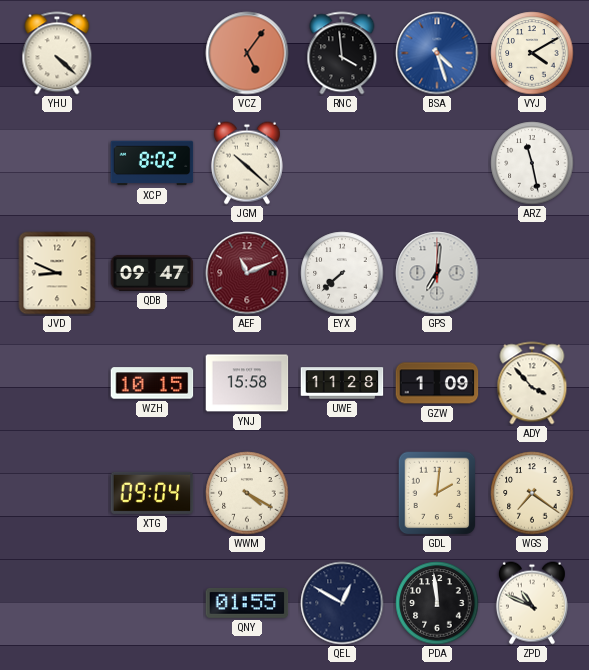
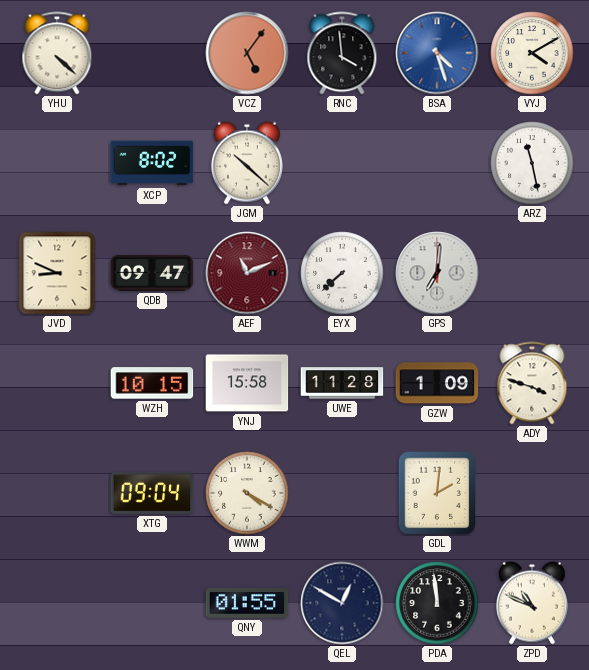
ADY: 3:53 -> 3:48
WGS: 7:21 -> none
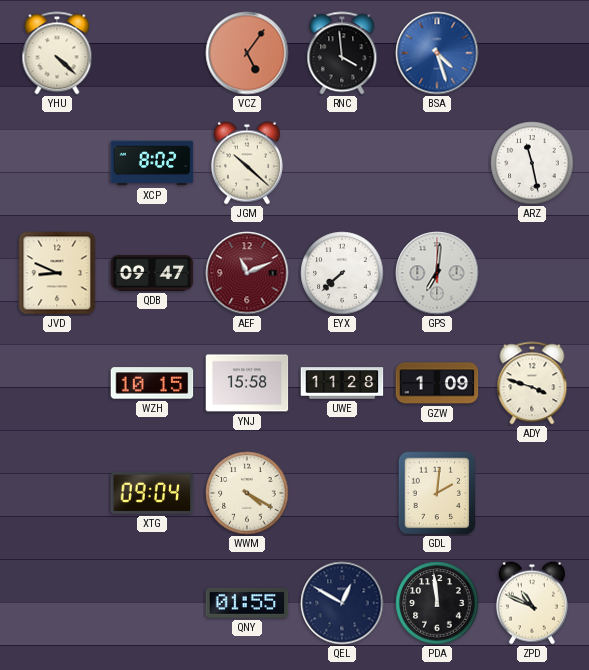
VYJ: 4:10 -> none
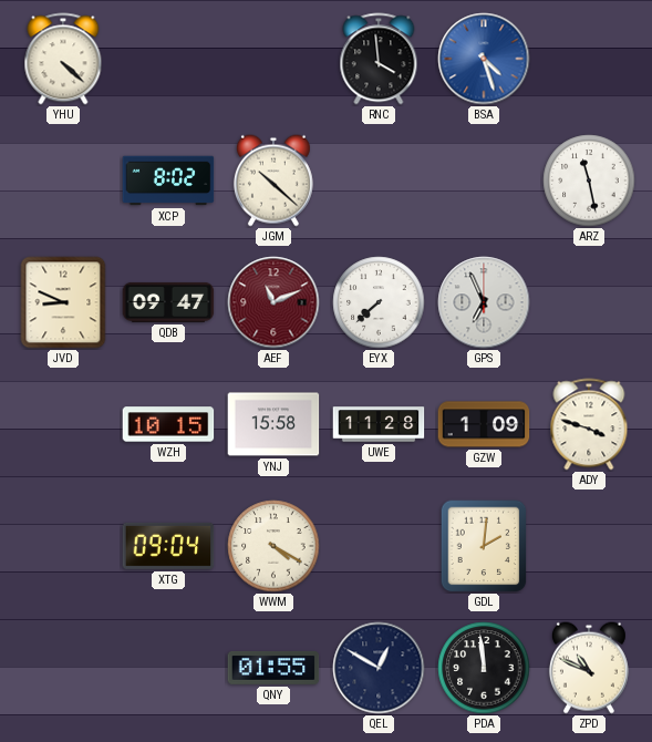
VCZ: 5:06 -> none
GPS: 7:01 -> 6:56
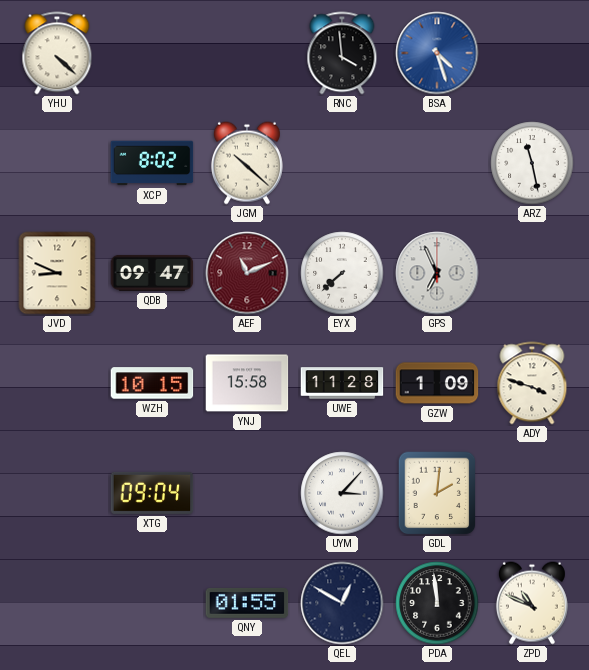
WWM: 4:20 -> none
UYM: none -> 3:07
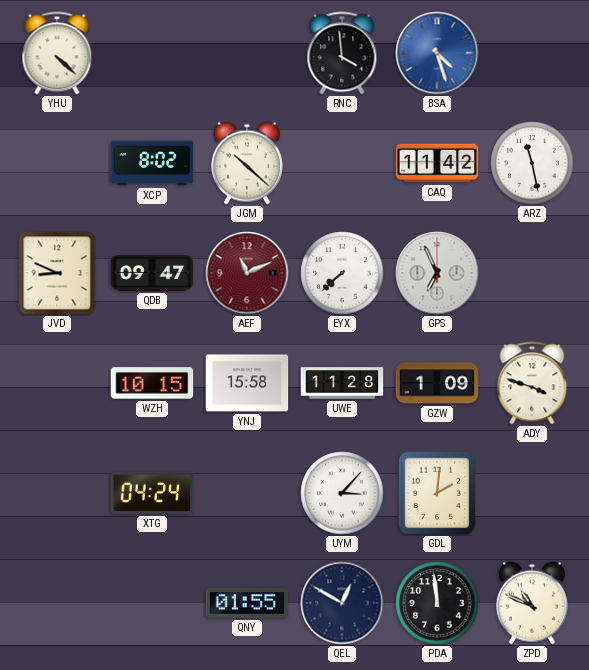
CAQ: none -> 11:42
XTG: 09:04 -> 04:24
